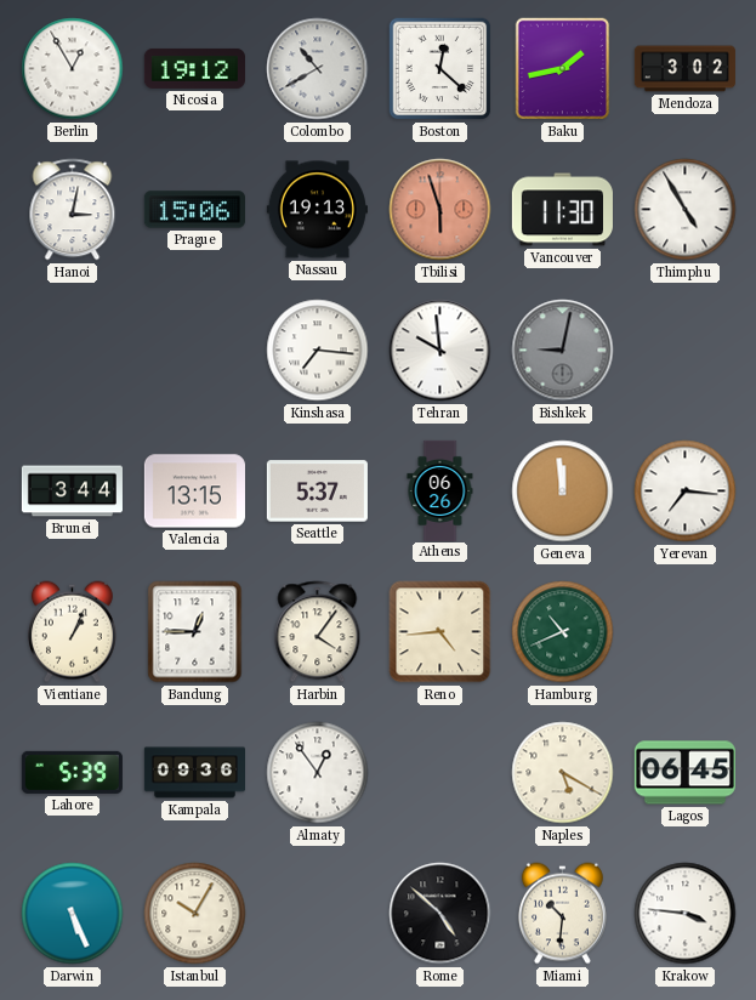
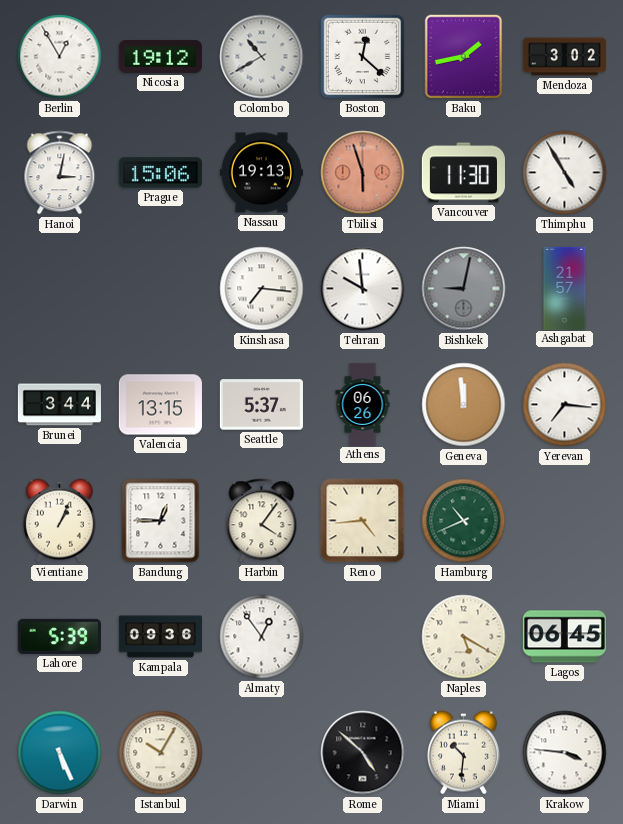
Ashgabat: none -> 21:57
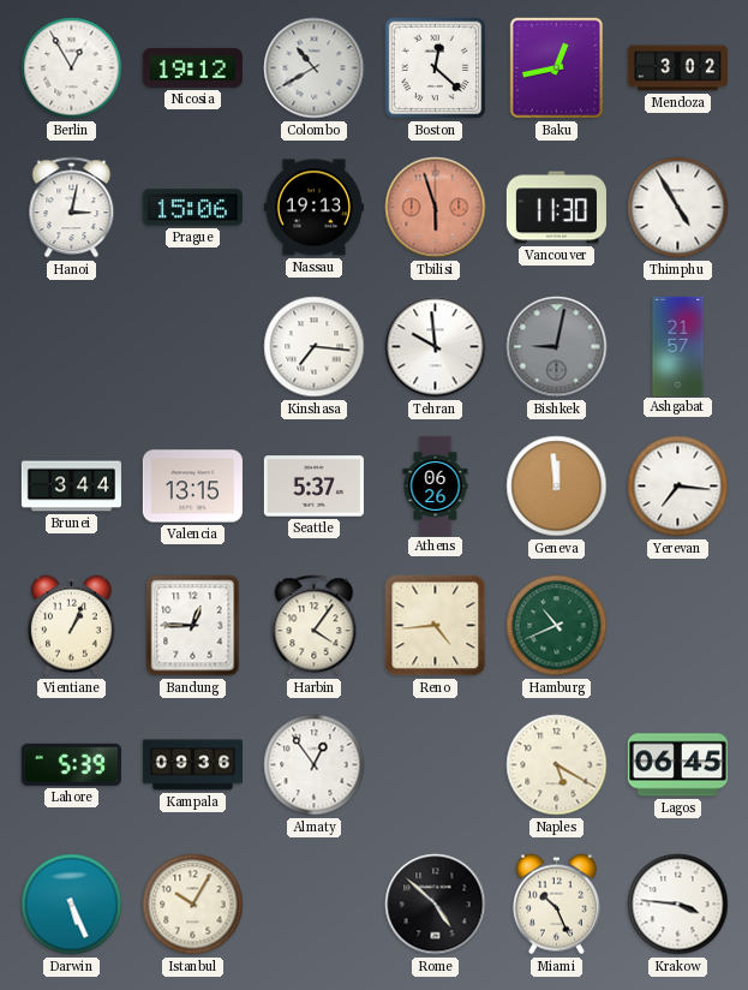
Baku: 1:43 -> 12:43
Miami: 10:31 -> 10:26
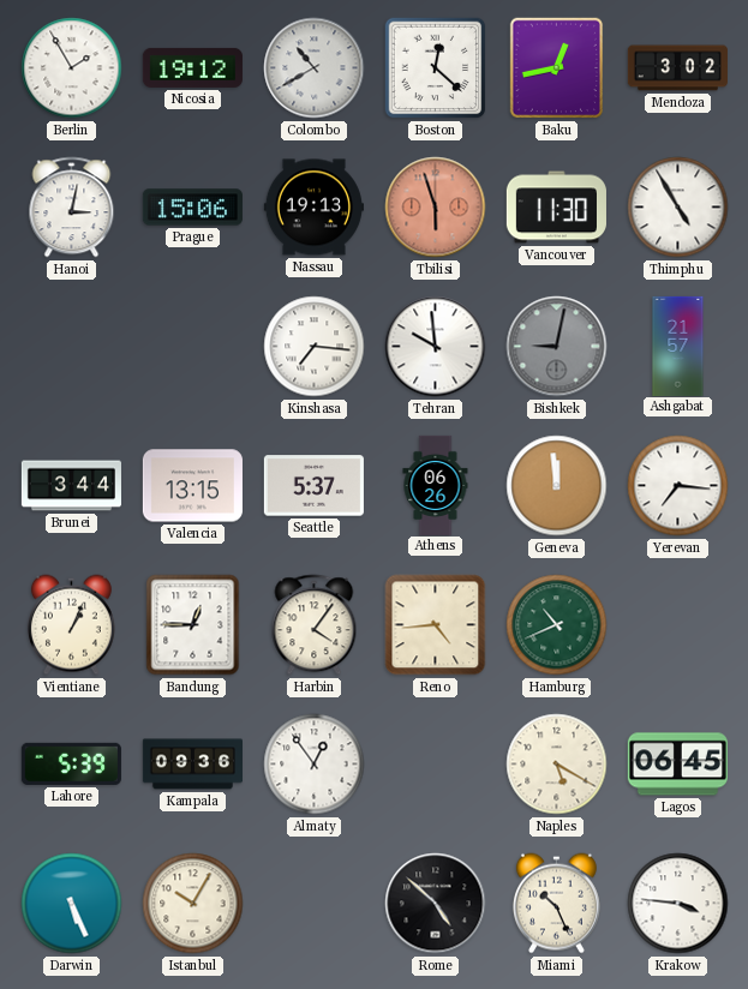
Berlin: 12:55 -> 1:55
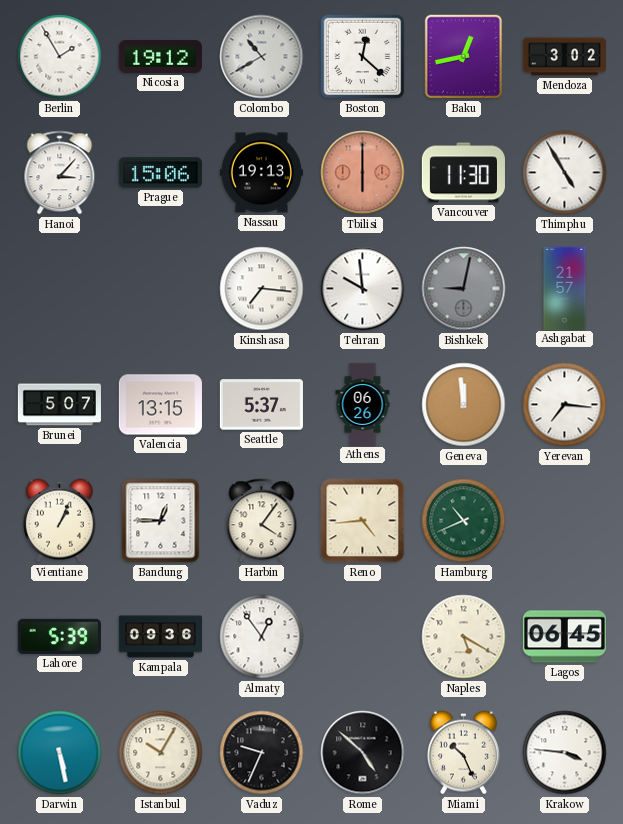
Hanoi: 3:02 -> 3:07
Tbilisi: 5:57 -> 6:00
Brunei: 3:44 -> 5:07
Darwin: 5:26 -> 5:28
Vaduz: none -> 9:34
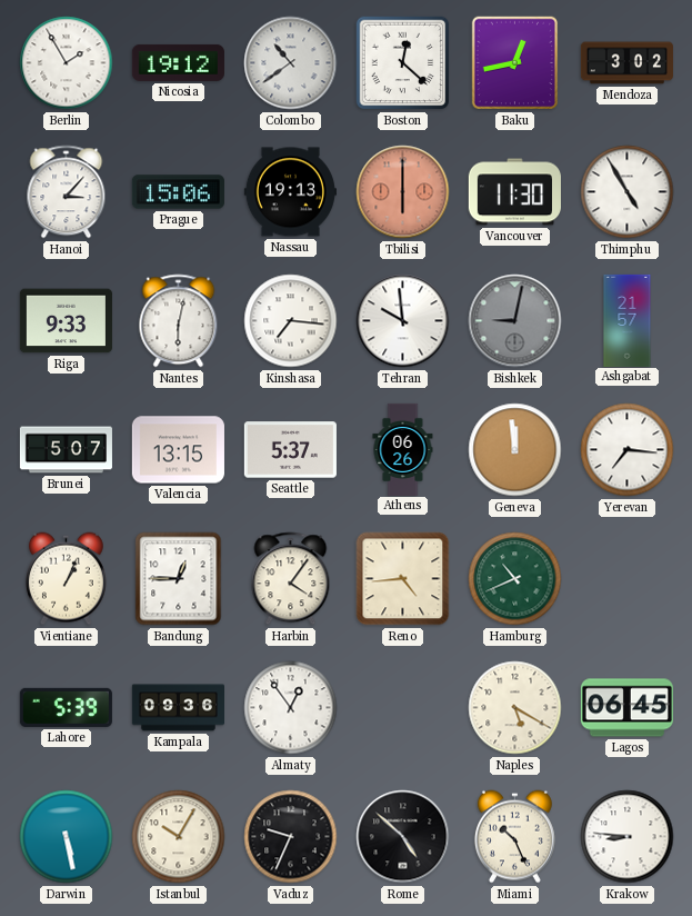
Colombo: 10:40 -> 10:39
Riga: none -> 9:33
Nantes: none -> 6:02
Krakow: 3:46 -> 8:46
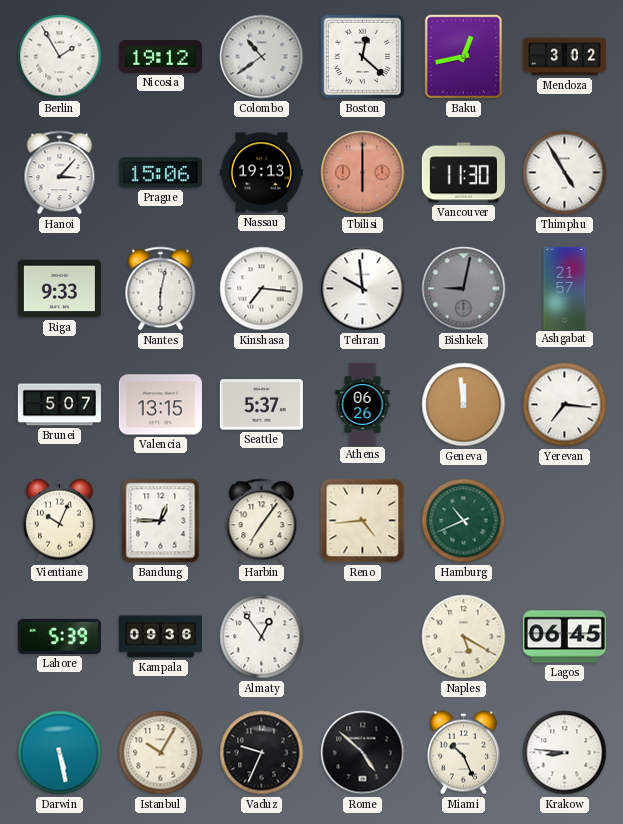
Vientiane: 1:04 -> 10:04
Harbin: 4:06 -> 7:06
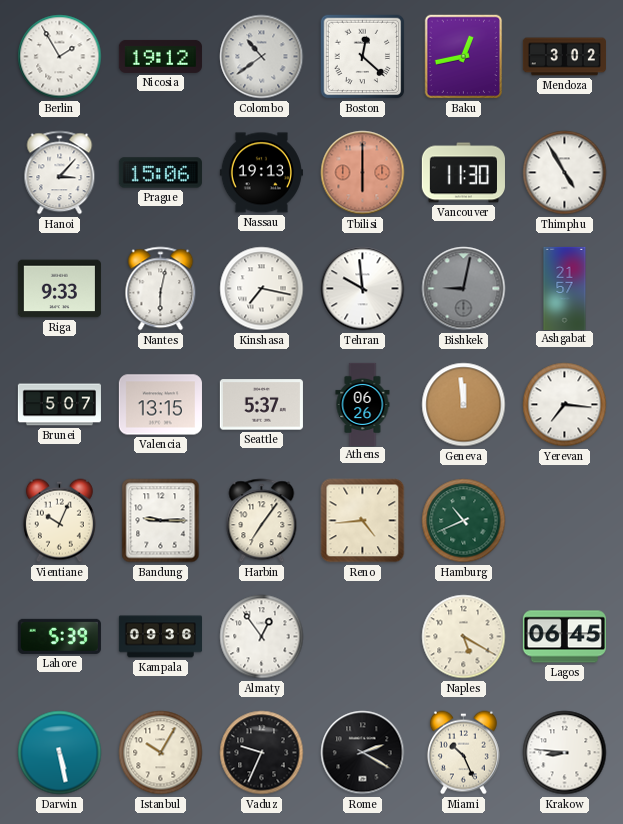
Kinshasa: 7:16 -> 7:17
Bandung: 12:45 -> 9:15
Rome: 4:52 -> 2:20
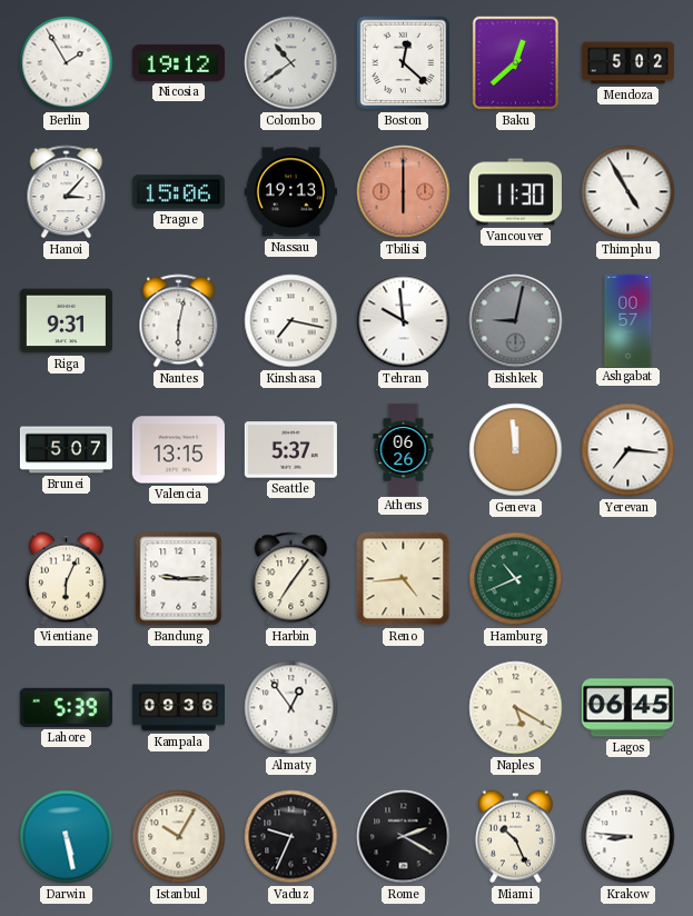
Baku: 12:43 -> 12:38
Mendoza: 3:02 -> 5:02
Riga: 9:33 -> 9:31
Ashgabat: 21:57 -> 00:57
Vientiane: 10:04 -> 6:04
